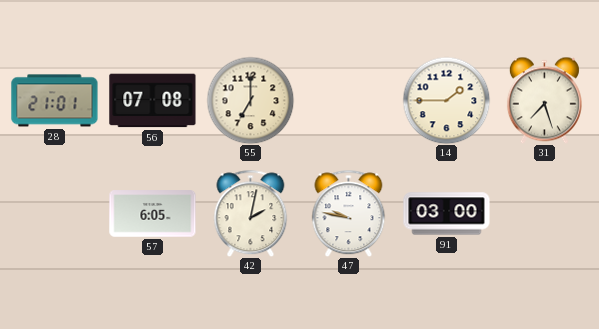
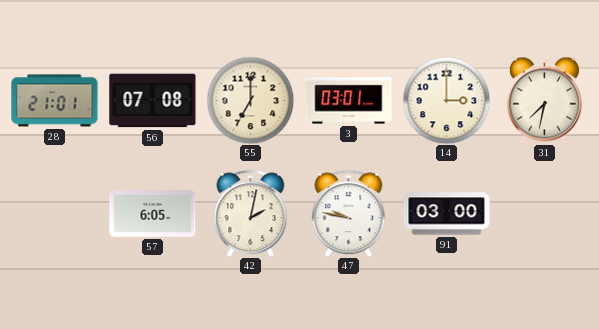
3: none -> 03:01
14: 1:45 -> 3:00
31: 7:27 -> 7:32
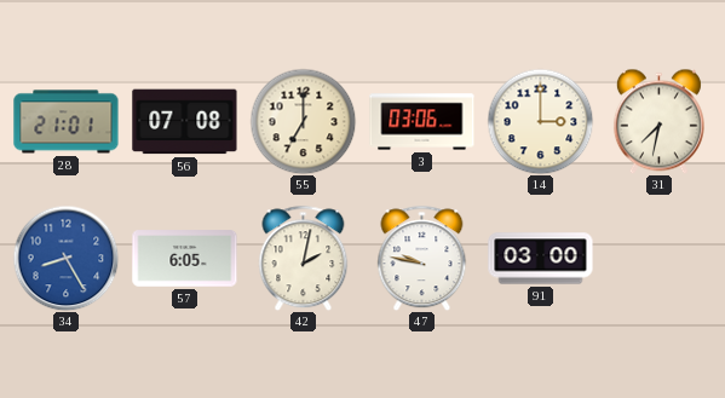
3: 03:01 -> 03:06
34: none -> 8:25
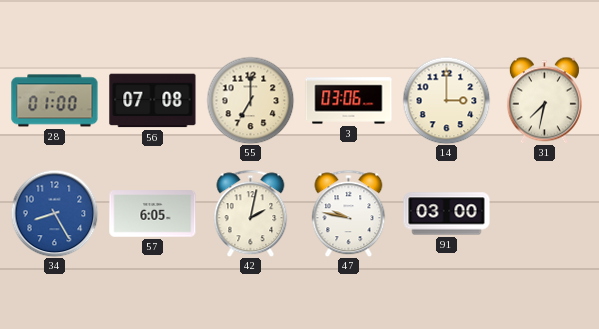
28: 21:01 -> 01:00
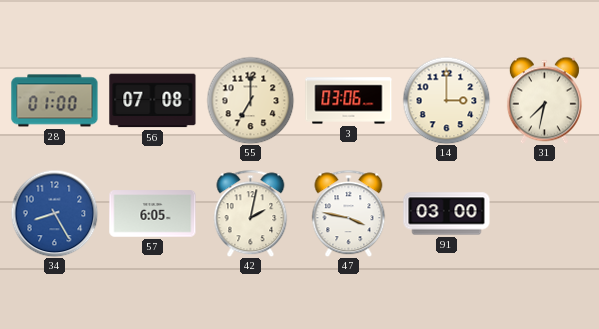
47: 9:47 -> 3:47
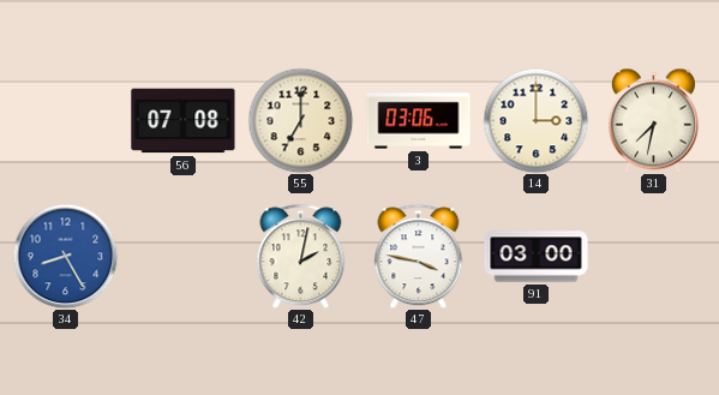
28: 01:00 -> none
57: 6:05 -> none
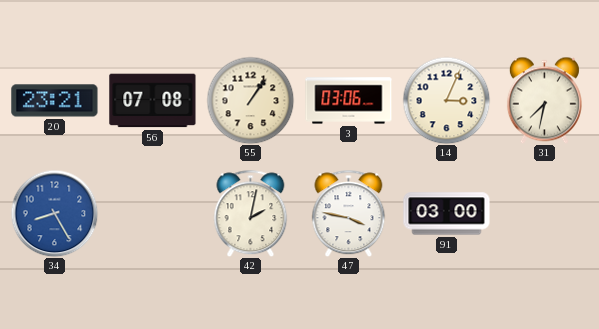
20: none -> 23:21
55: 7:00 -> 1:06
14: 3:00 -> 3:04
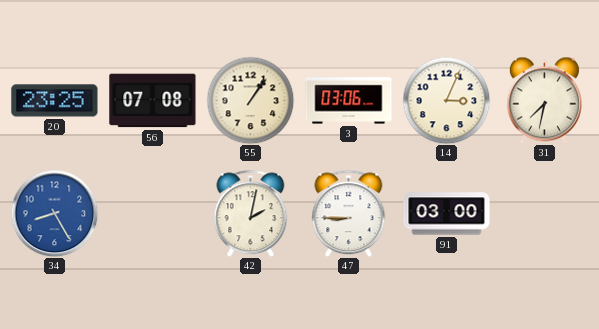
20: 23:21 -> 23:25
47: 3:47 -> 8:45
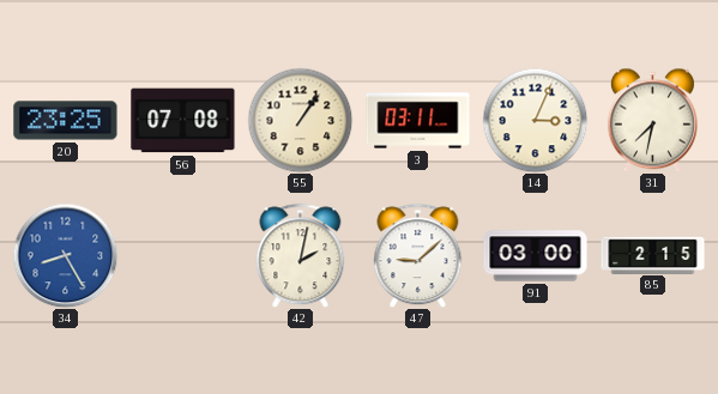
3: 03:06 -> 03:11
47: 8:45 -> 9:08
85: none -> 2:15
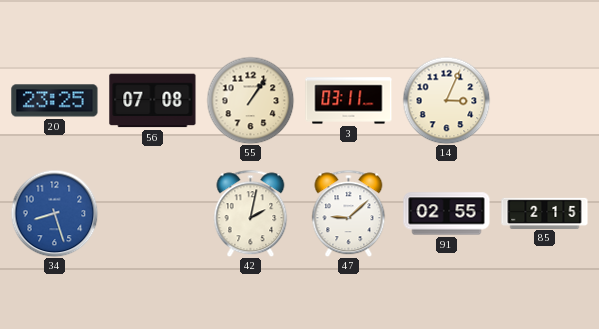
31: 7:32 -> none
34: 8:25 -> 8:27
91: 03:00 -> 02:55
